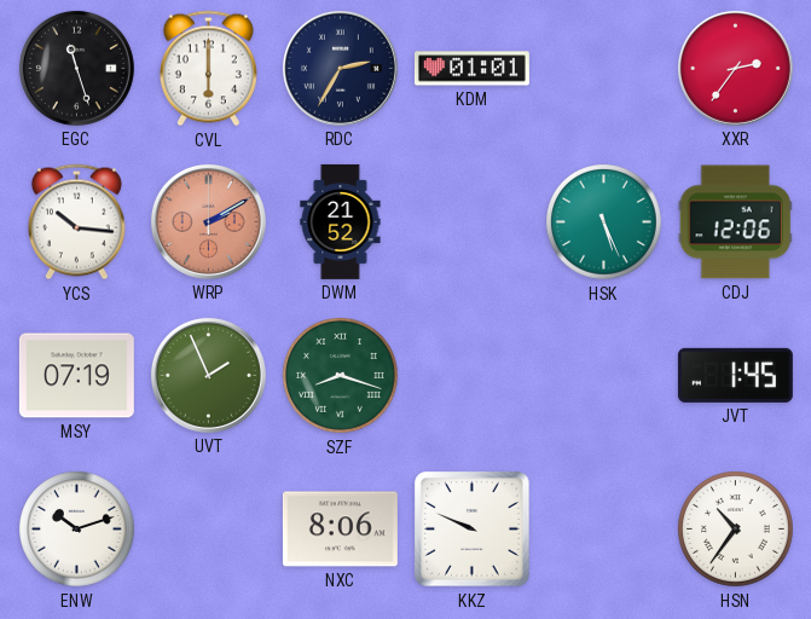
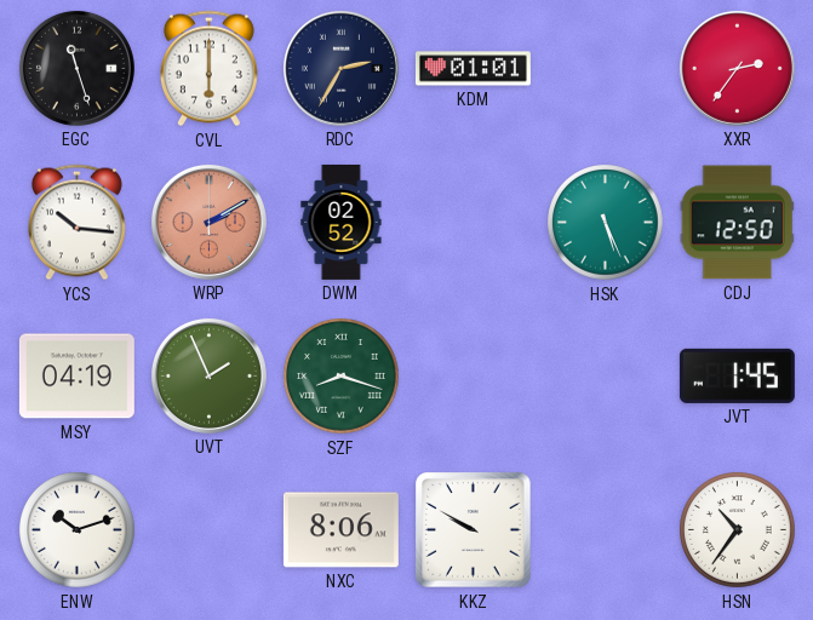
DWM: 21:52 -> 02:52
CDJ: 12:06 -> 12:50
MSY: 07:19 -> 04:19
KKZ: 9:49 -> 9:50
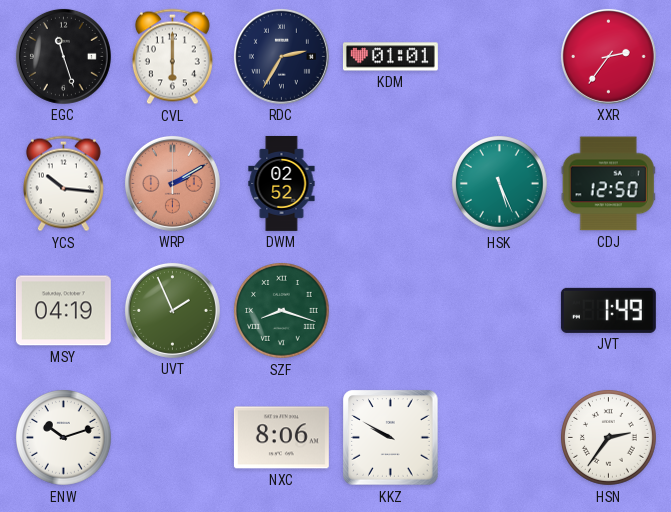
JVT: 1:45 -> 1:49
HSN: 10:36 -> 2:36
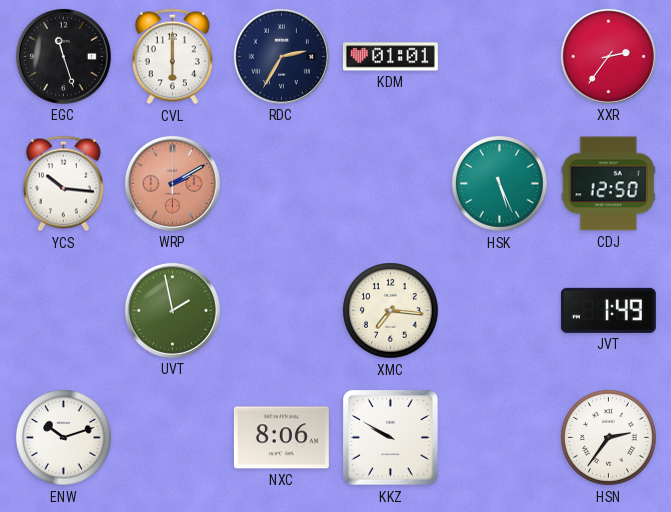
DWM: 02:52 -> none
MSY: 04:19 -> none
UVT: 1:56 -> 1:58
SZF: 8:18 -> none
XMC: none -> 7:16
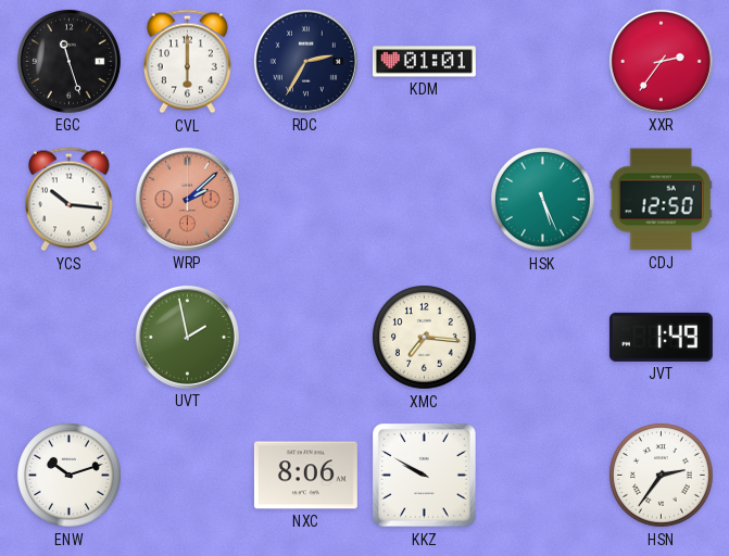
WRP: 2:10 -> 2:08
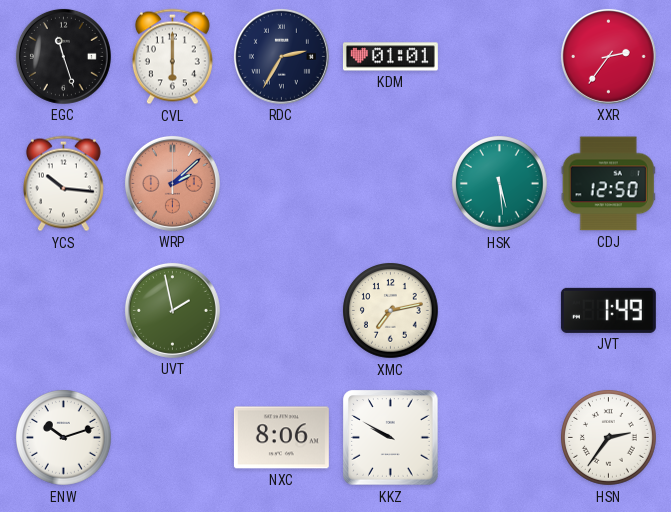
HSK: 5:26 -> 5:29
XMC: 7:16 -> 7:13
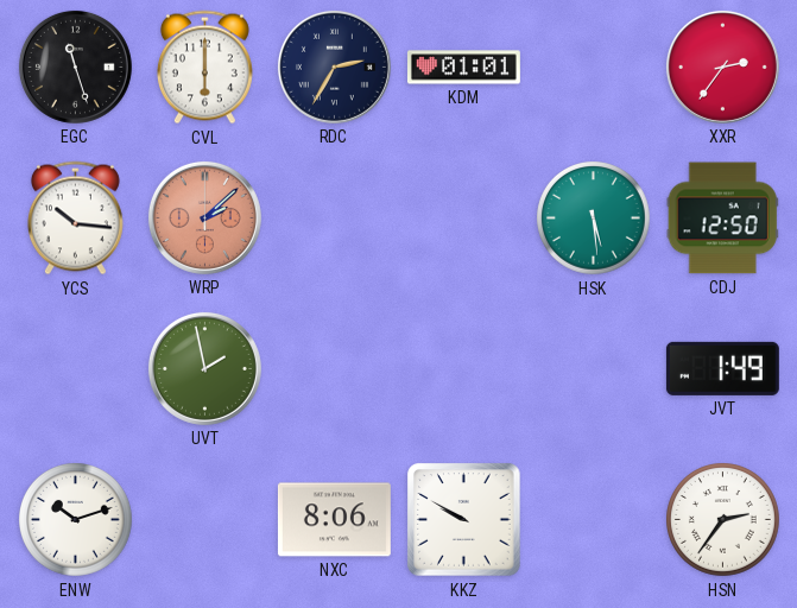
XMC: 7:13 -> none
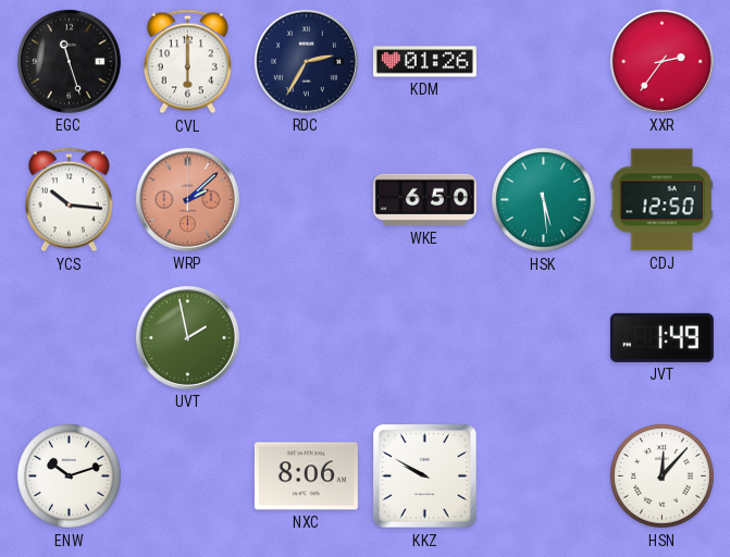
KDM: 01:01 -> 01:26
WKE: none -> 6:50
HSN: 2:36 -> 12:07
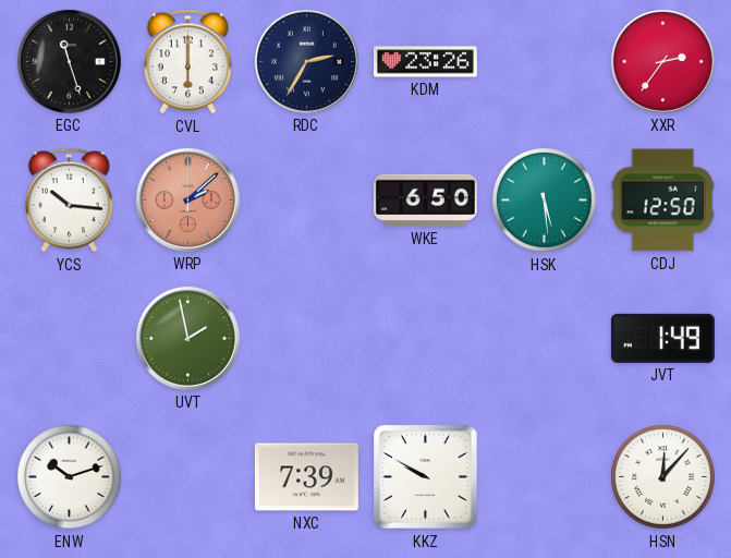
KDM: 01:26 -> 23:26
NXC: 8:06 -> 7:39
